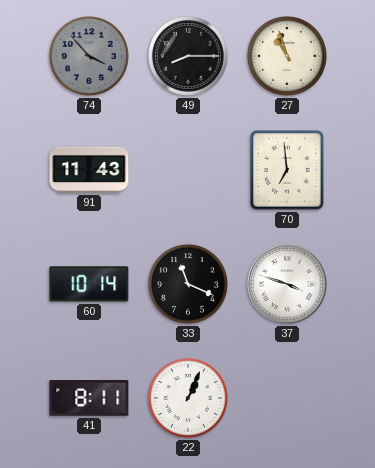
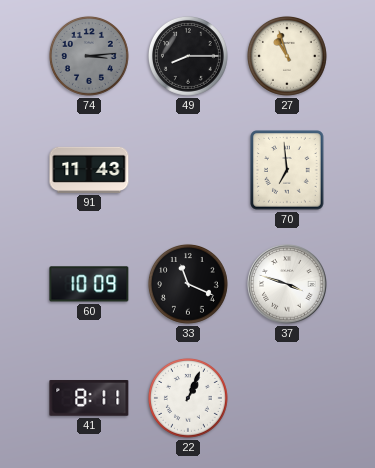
74: 3:53 -> 3:14
60: 10:14 -> 10:09
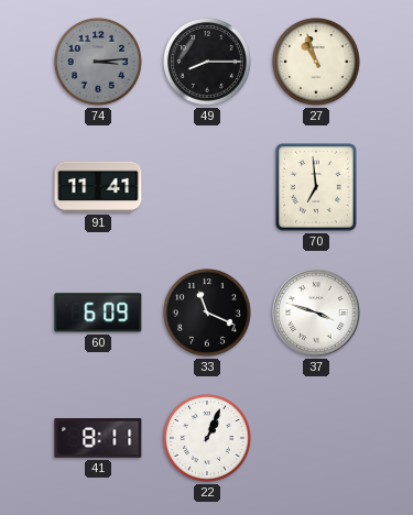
91: 11:43 -> 11:41
60: 10:09 -> 6:09
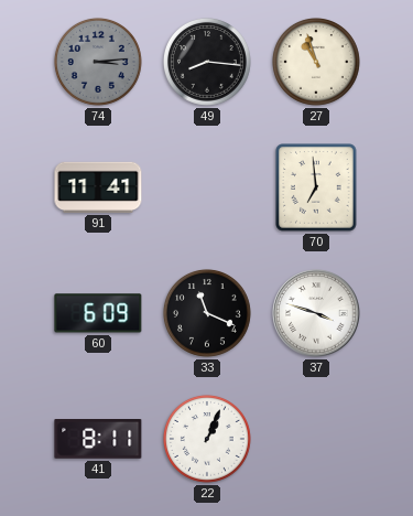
49: 8:15 -> 8:16
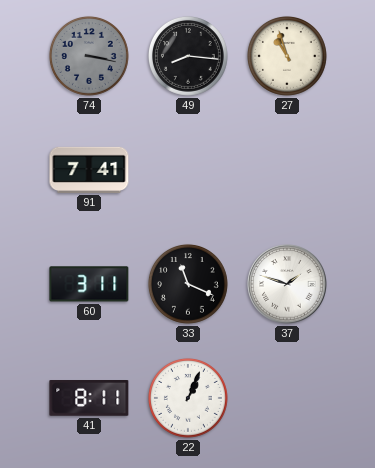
74: 3:14 -> 3:17
91: 11:41 -> 7:41
70: 6:59 -> none
60: 6:09 -> 3:11
37: 3:48 -> 1:48
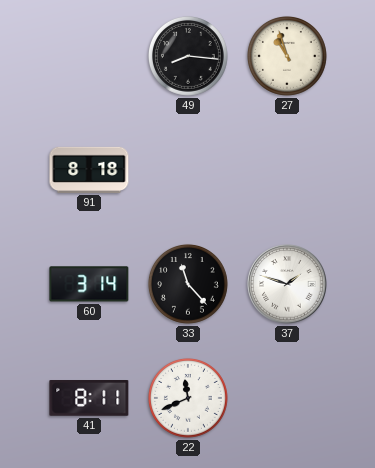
74: 3:17 -> none
91: 7:41 -> 8:18
60: 3:11 -> 3:14
33: 11:19 -> 11:23
22: 1:04 -> 11:41
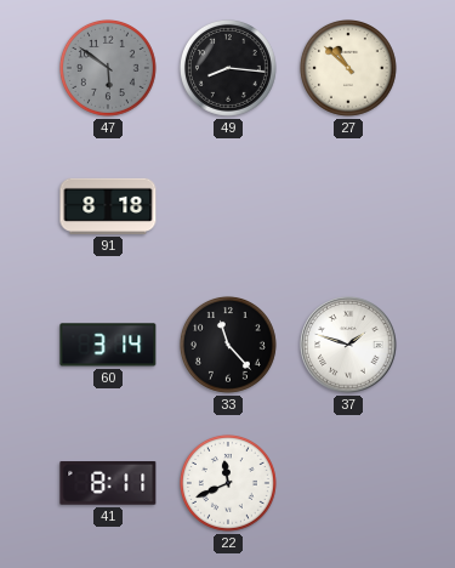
47: none -> 5:51
27: 10:57 -> 10:52
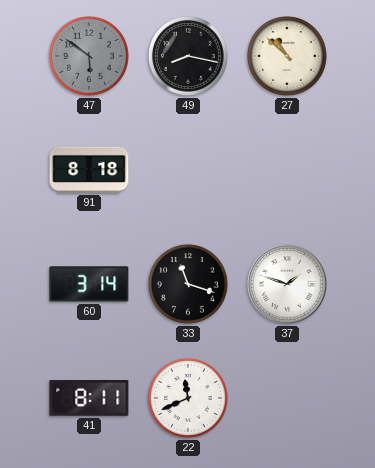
49: 8:16 -> 8:17
33: 11:23 -> 11:18
